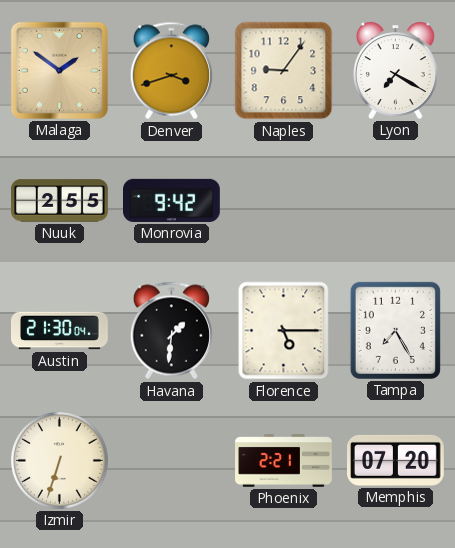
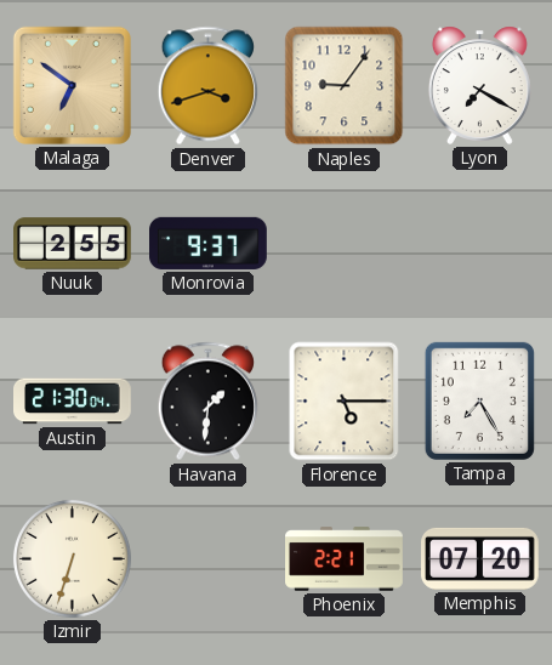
Malaga: 1:51 -> 6:51
Monrovia: 9:42 -> 9:37
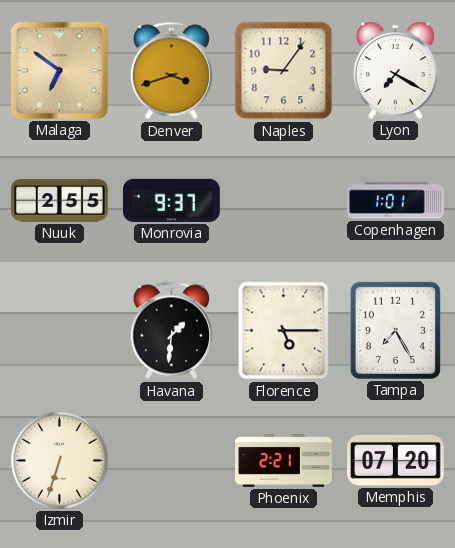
Copenhagen: none -> 1:01
Austin: 21:30 -> none
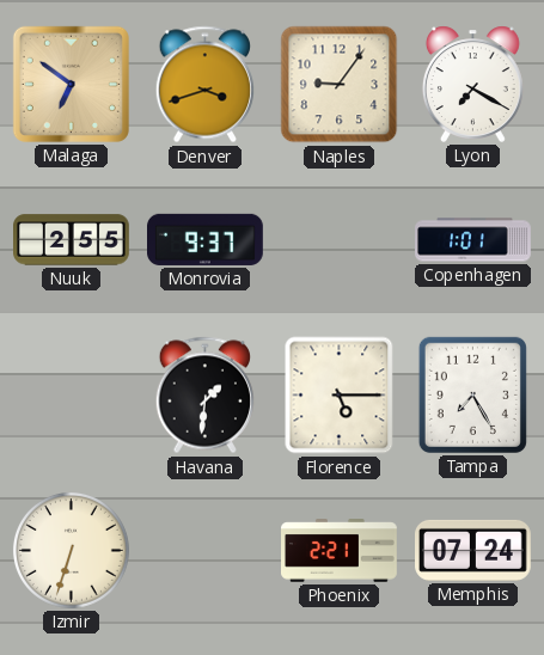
Memphis: 07:20 -> 07:24
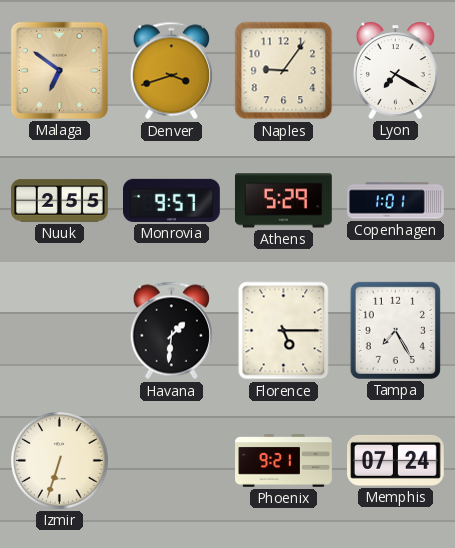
Monrovia: 9:37 -> 9:57
Athens: none -> 5:29
Phoenix: 2:21 -> 9:21
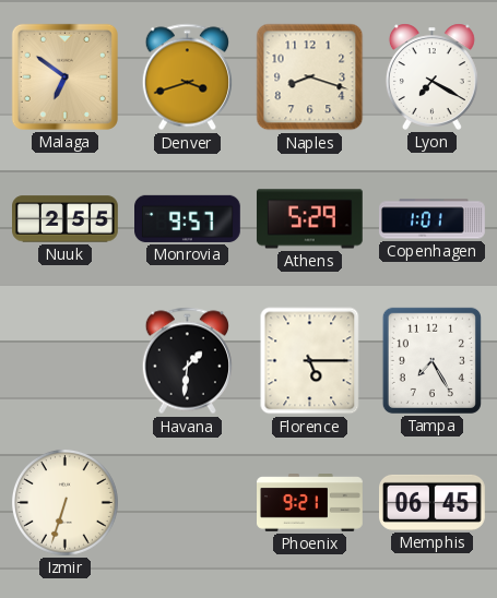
Naples: 9:06 -> 8:18
Memphis: 07:24 -> 06:45
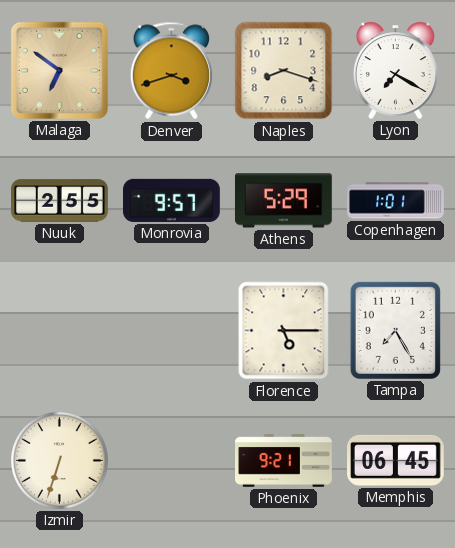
Havana: 1:31 -> none
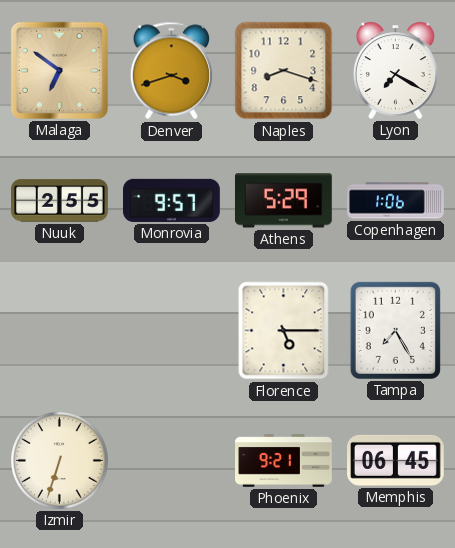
Copenhagen: 1:01 -> 1:06
